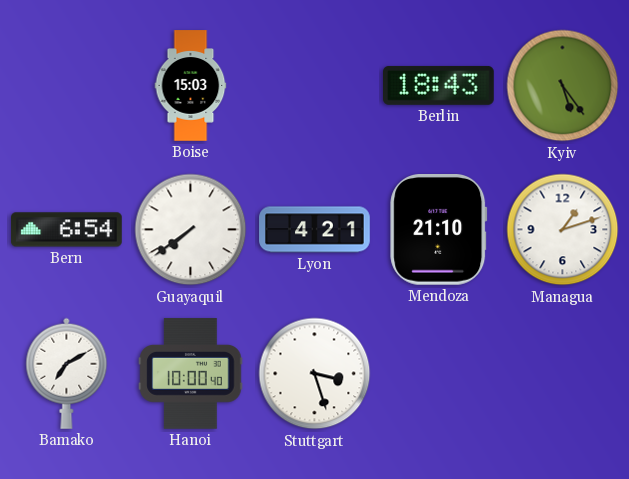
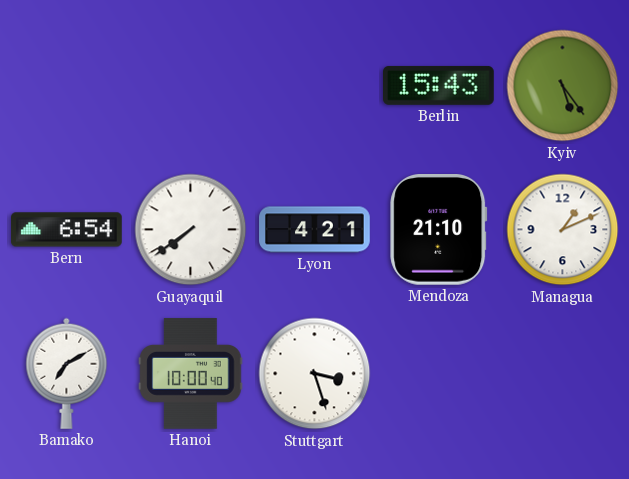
Boise: 15:03 -> none
Berlin: 18:43 -> 15:43
Managua: 1:12 -> 1:11
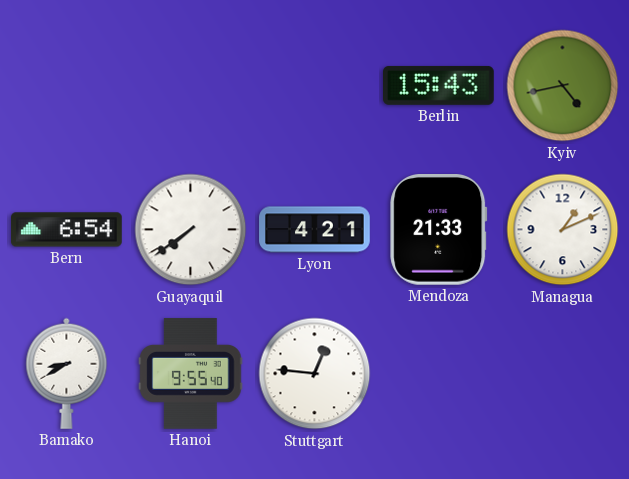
Kyiv: 5:24 -> 4:43
Mendoza: 21:10 -> 21:33
Bamako: 7:10 -> 8:40
Hanoi: 10:00 -> 9:55
Stuttgart: 3:27 -> 12:46
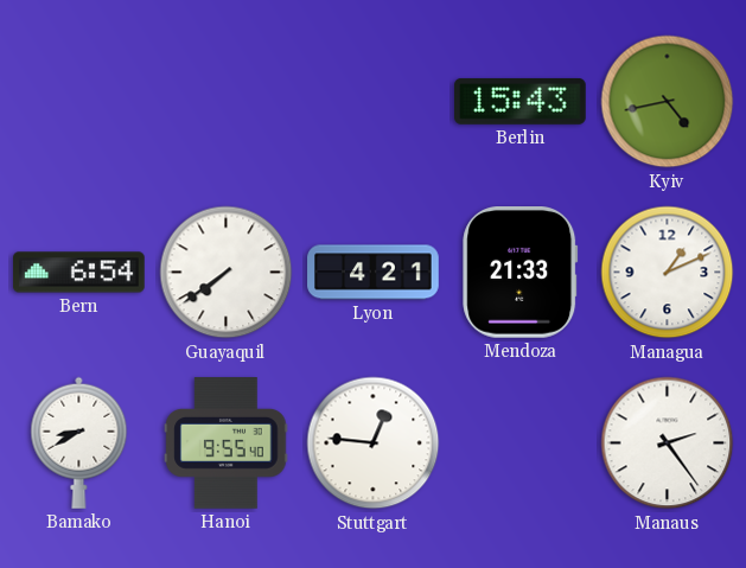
Manaus: none -> 2:24
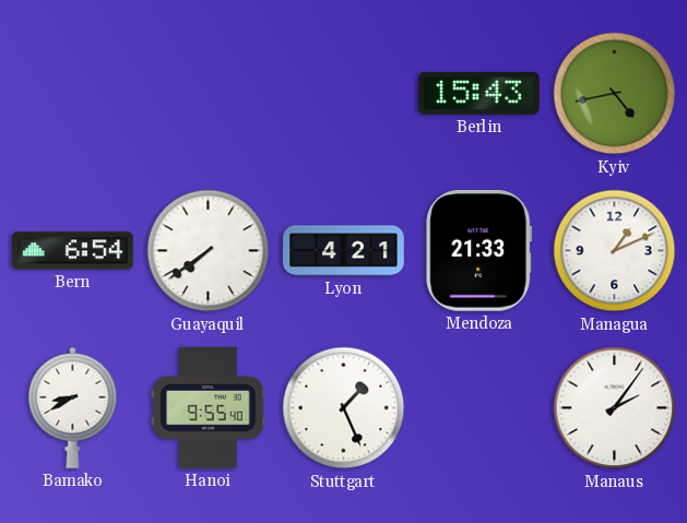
Stuttgart: 12:46 -> 1:26
Manaus: 2:24 -> 2:06
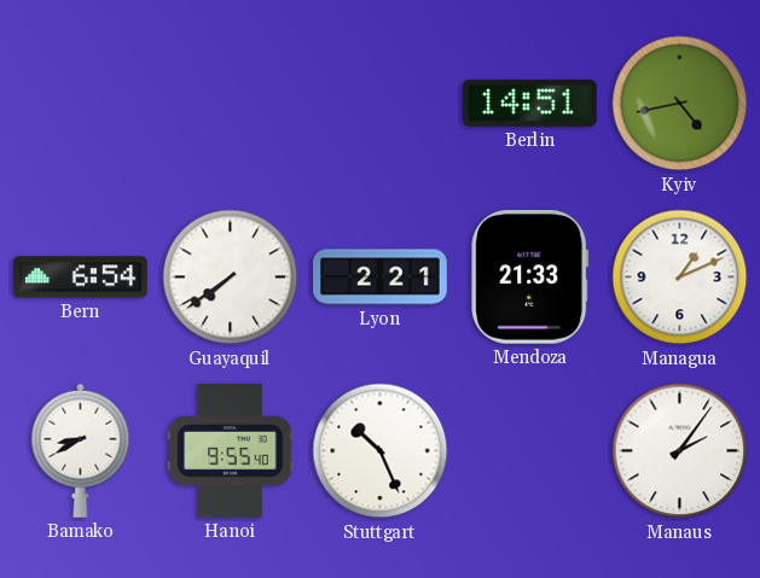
Berlin: 15:43 -> 14:51
Lyon: 4:21 -> 2:21
Stuttgart: 1:26 -> 10:26
